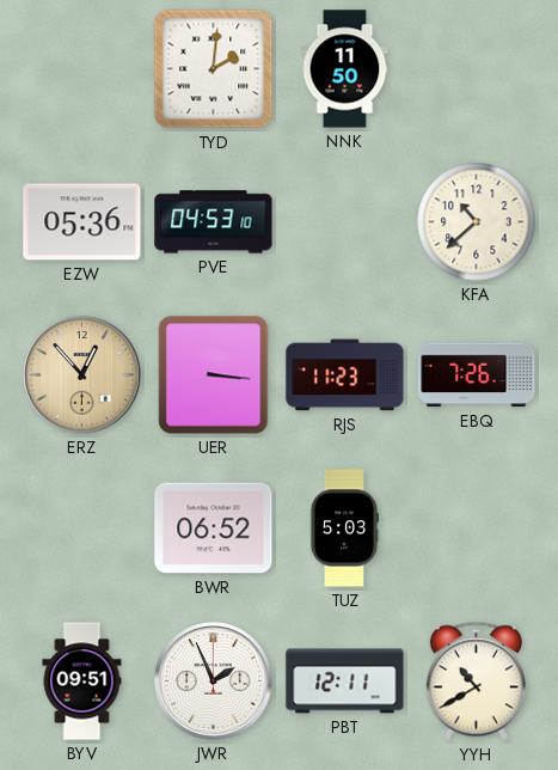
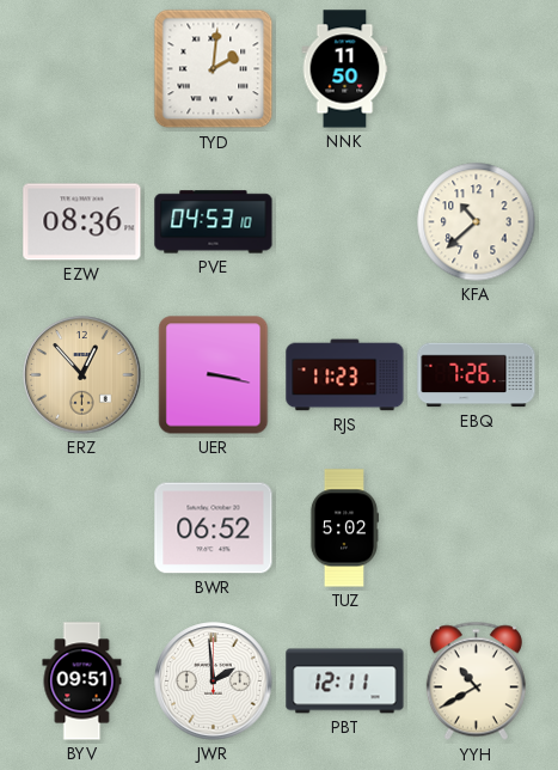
EZW: 05:36 -> 08:36
UER: 3:16 -> 3:17
TUZ: 5:03 -> 5:02
JWR: 1:56 -> 1:59
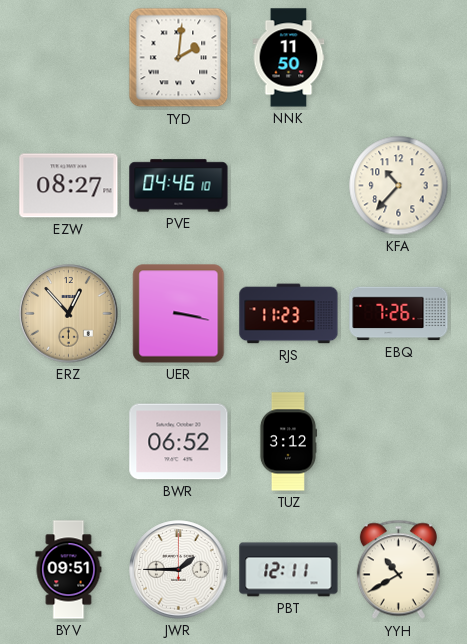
EZW: 08:36 -> 08:27
PVE: 04:53 -> 04:46
KFA: 10:38 -> 10:37
TUZ: 5:02 -> 3:12
JWR: 1:59 -> 1:45
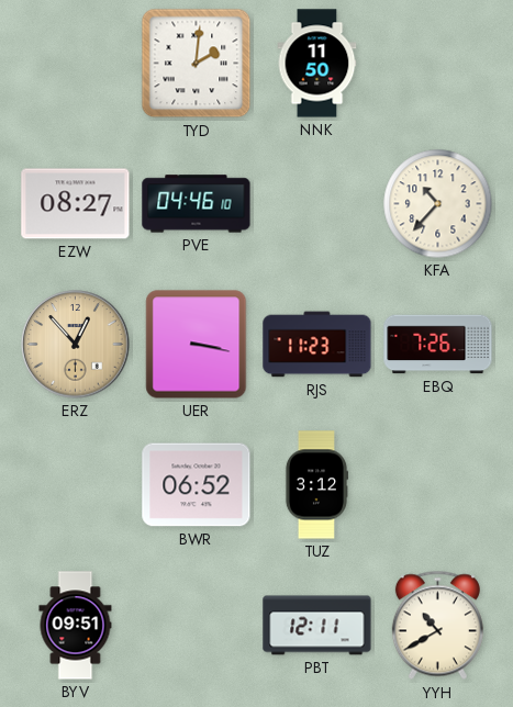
JWR: 1:45 -> none
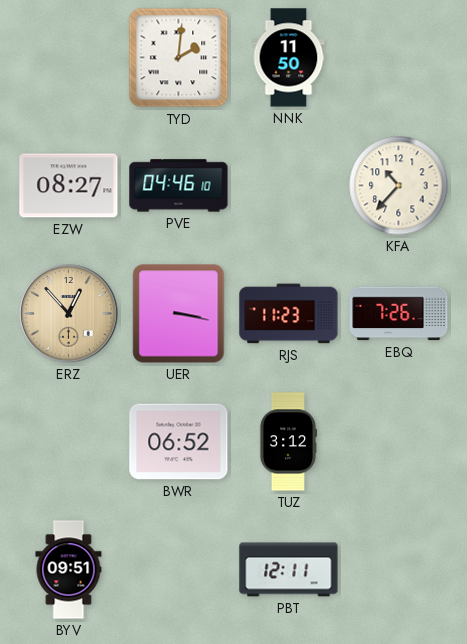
YYH: 10:40 -> none
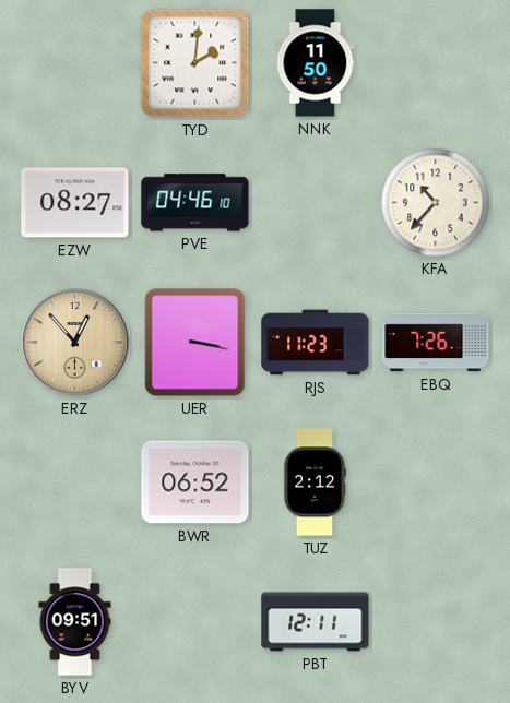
TUZ: 3:12 -> 2:12
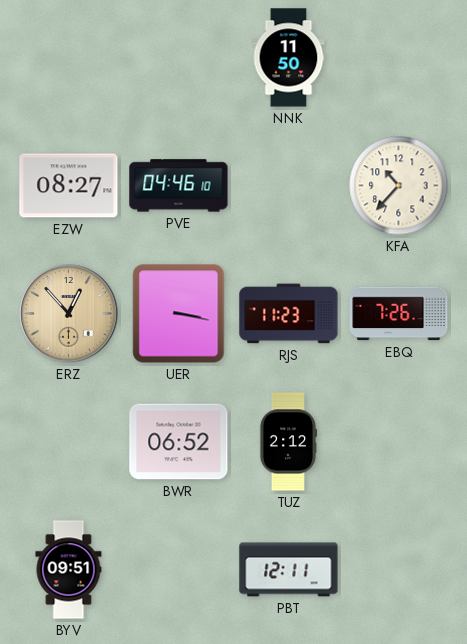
TYD: 2:01 -> none
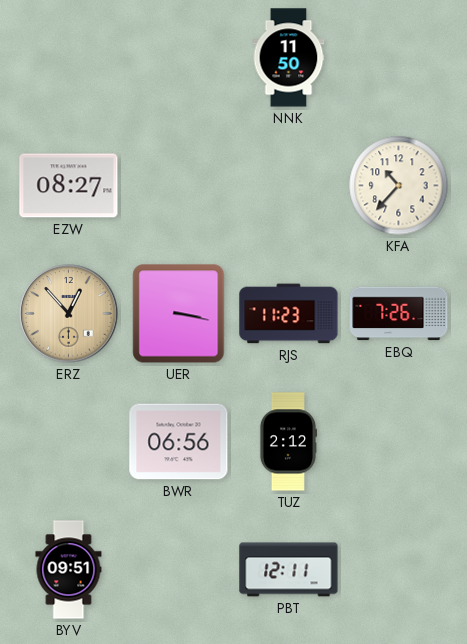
PVE: 04:46 -> none
BWR: 06:52 -> 06:56
